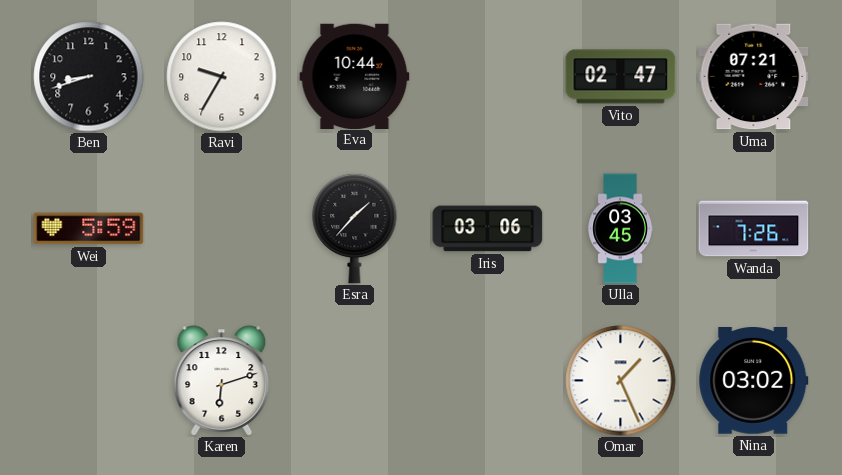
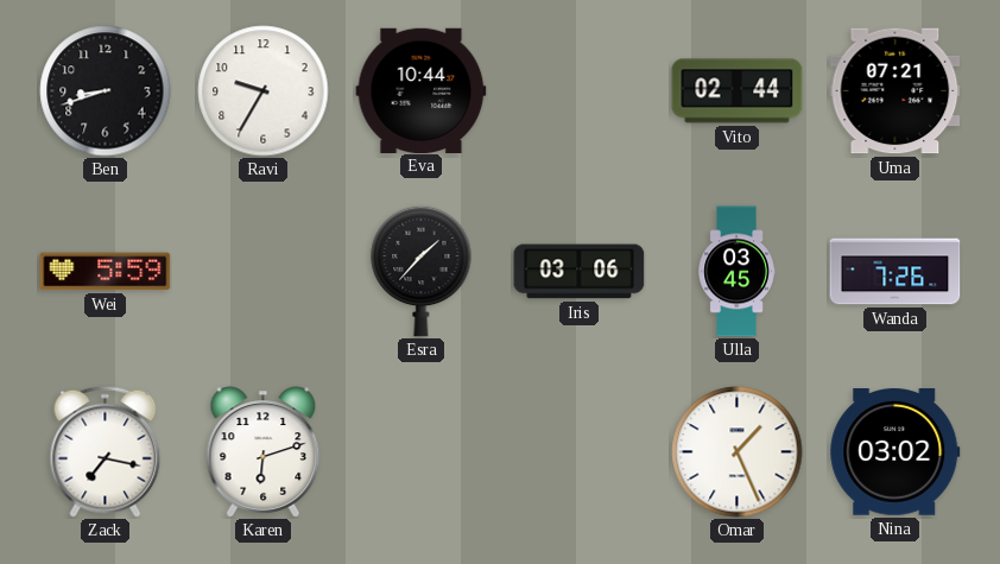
Vito: 02:47 -> 02:44
Zack: none -> 7:17
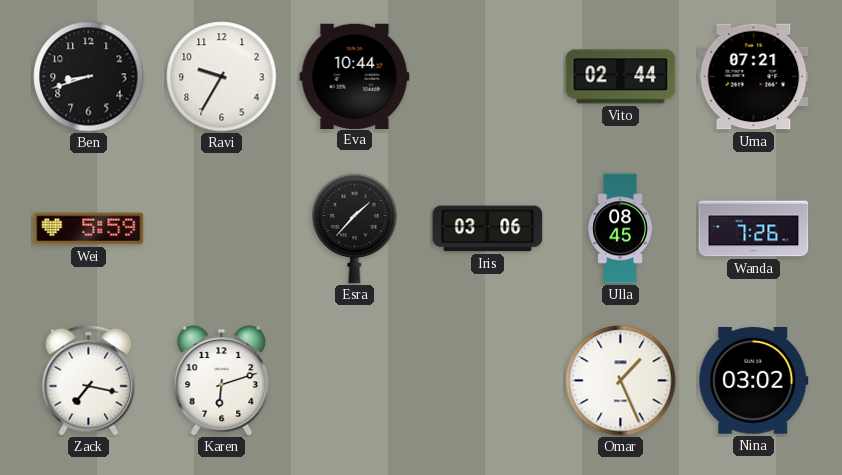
Ulla: 03:45 -> 08:45
